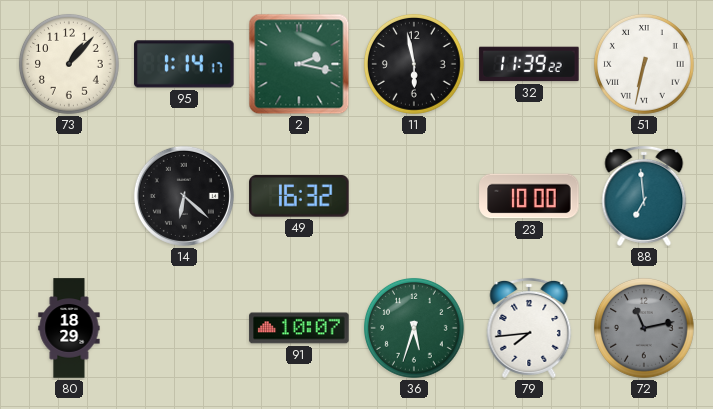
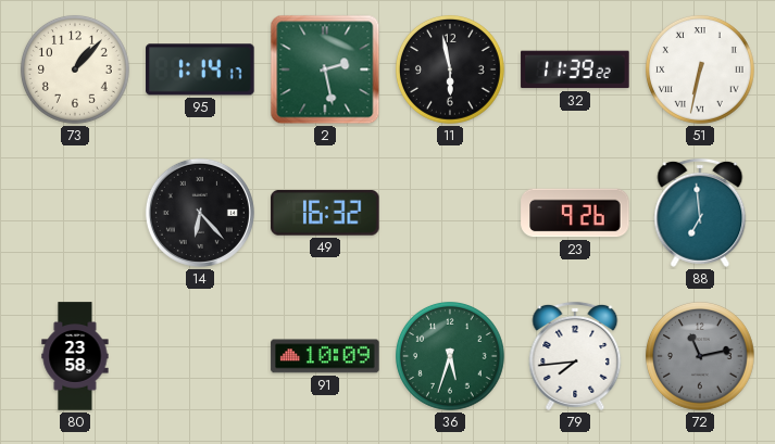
2: 2:17 -> 2:28
14: 6:22 -> 6:23
23: 10:00 -> 9:26
80: 18:29 -> 23:58
91: 10:07 -> 10:09
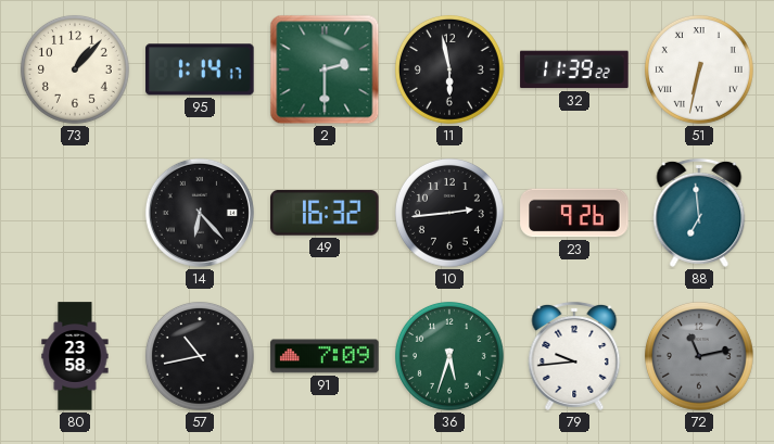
2: 2:28 -> 2:30
10: none -> 2:44
57: none -> 10:43
91: 10:09 -> 7:09
79: 7:44 -> 9:44
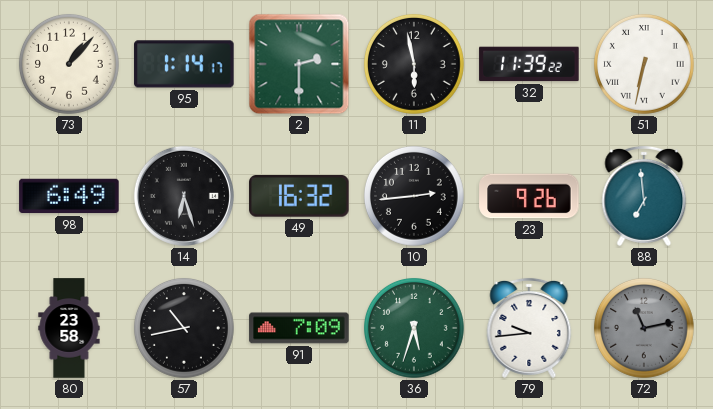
98: none -> 6:49
14: 6:23 -> 6:27
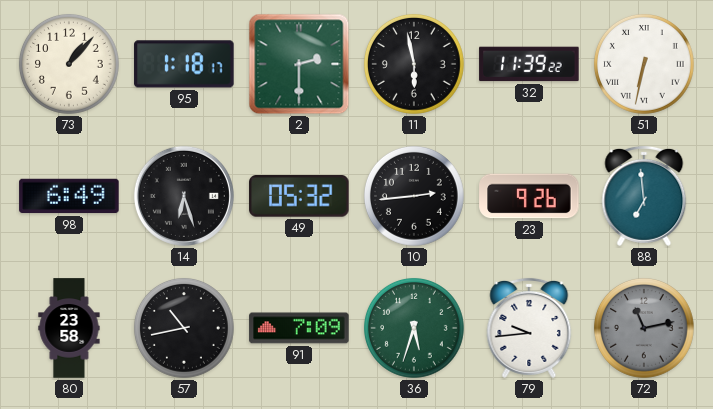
95: 1:14 -> 1:18
49: 16:32 -> 05:32
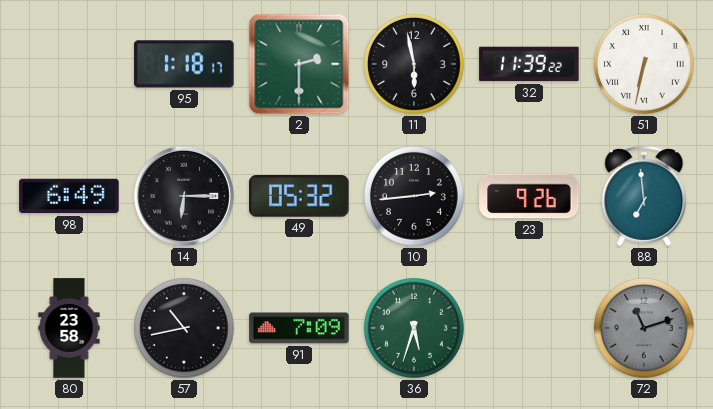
73: 1:07 -> none
14: 6:27 -> 6:15
79: 9:44 -> none
72: 11:13 -> 11:12
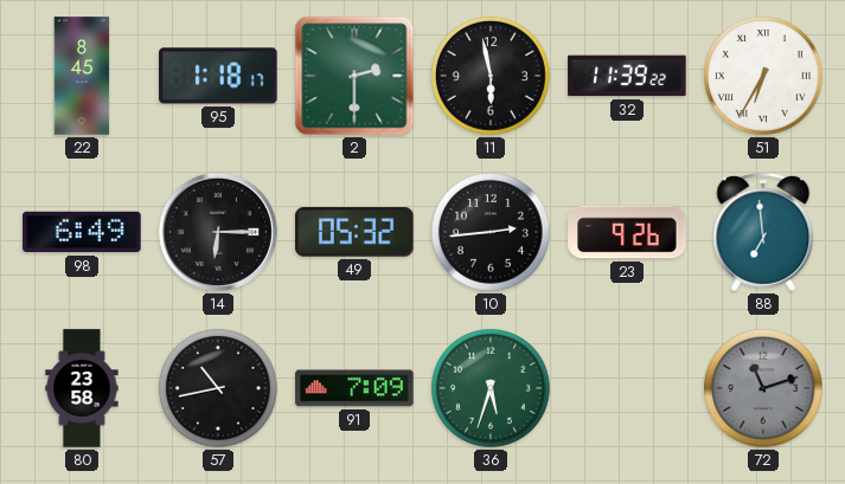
22: none -> 8:45
51: 6:32 -> 6:35
